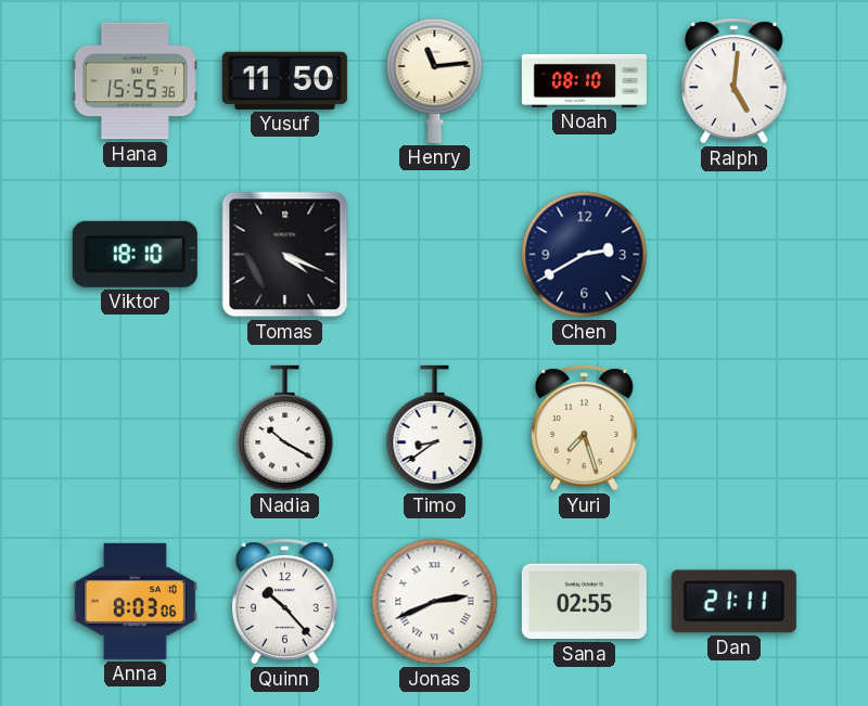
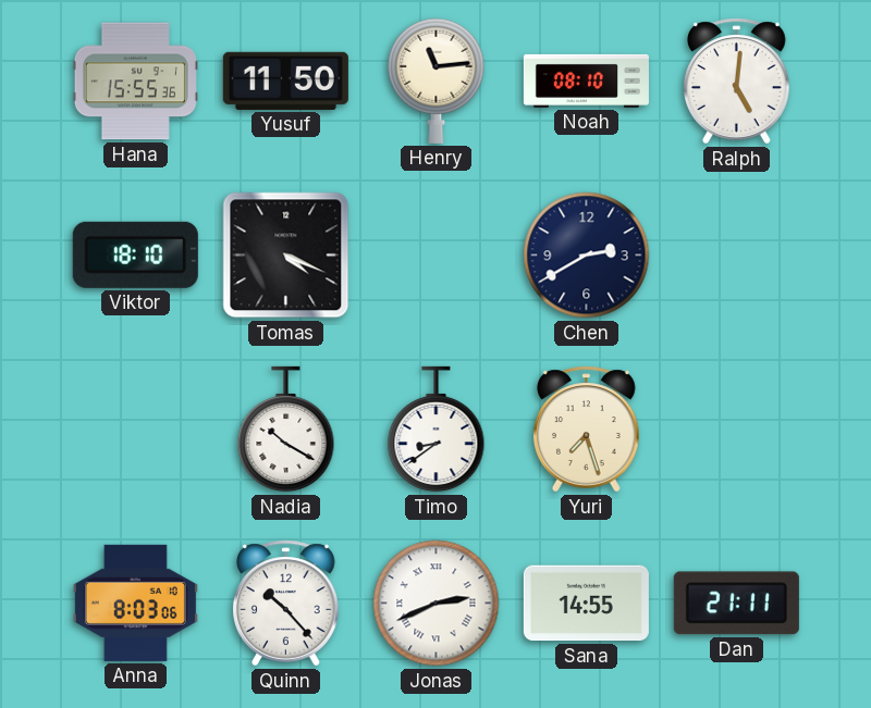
Sana: 02:55 -> 14:55
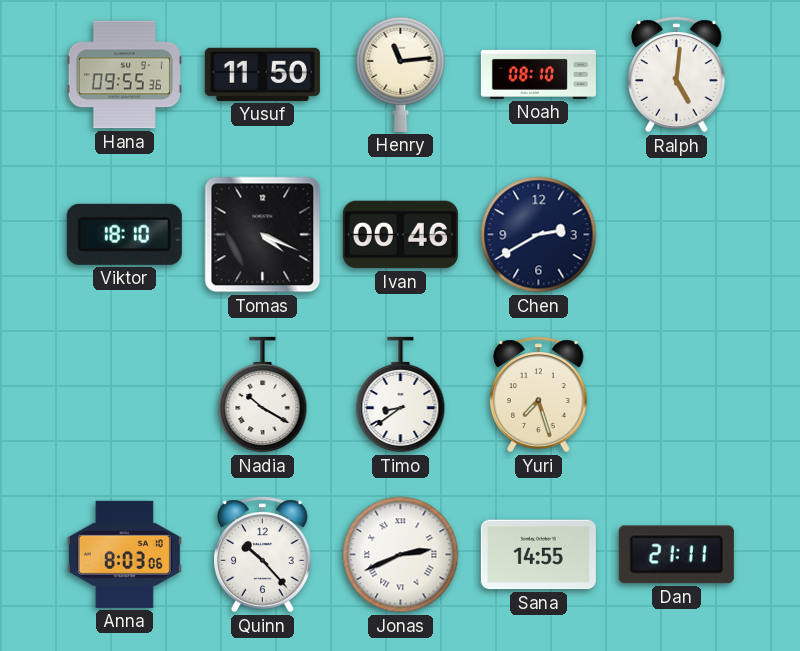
Hana: 15:55 -> 09:55
Ivan: none -> 00:46
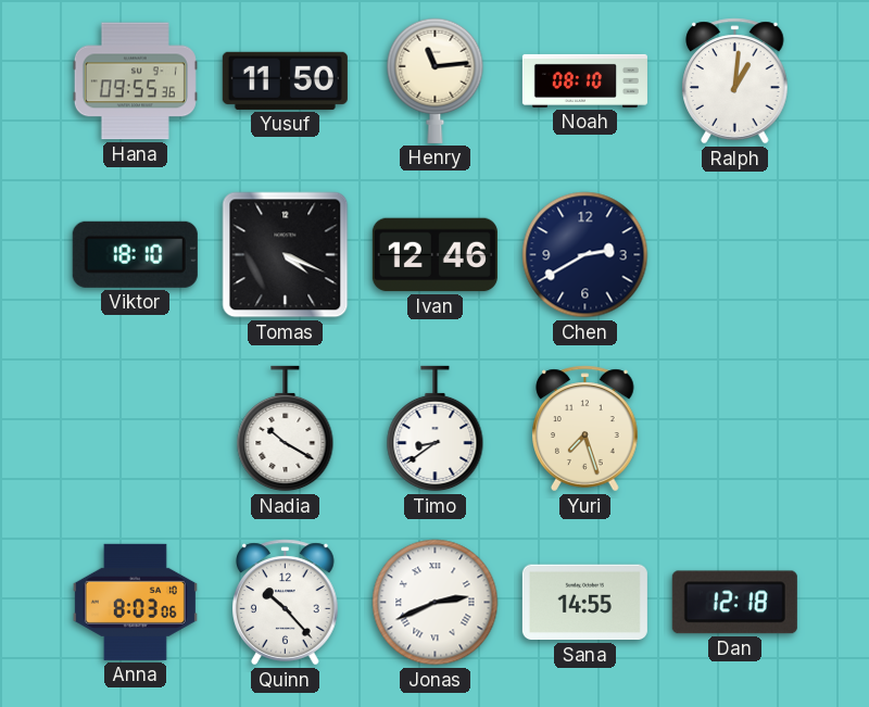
Ralph: 5:01 -> 1:01
Ivan: 00:46 -> 12:46
Dan: 21:11 -> 12:18
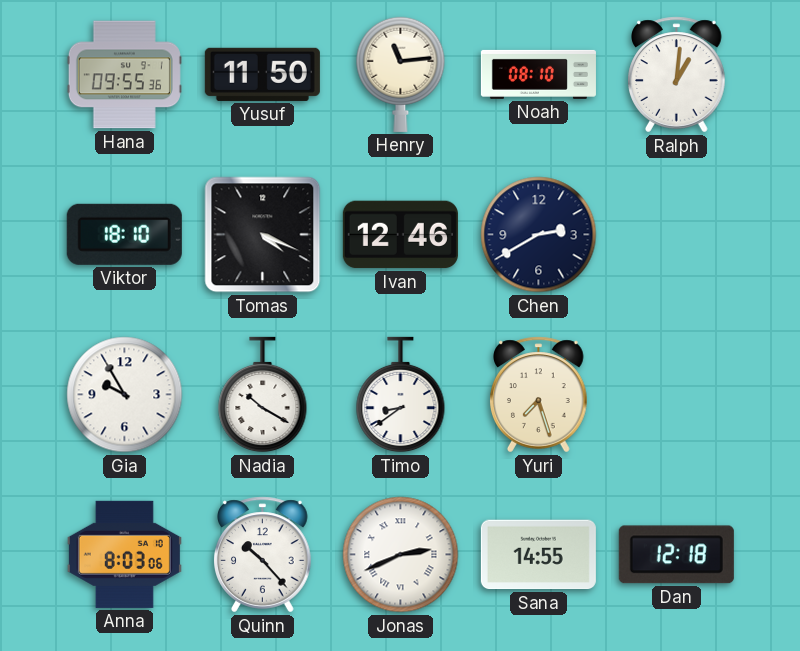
Gia: none -> 9:55
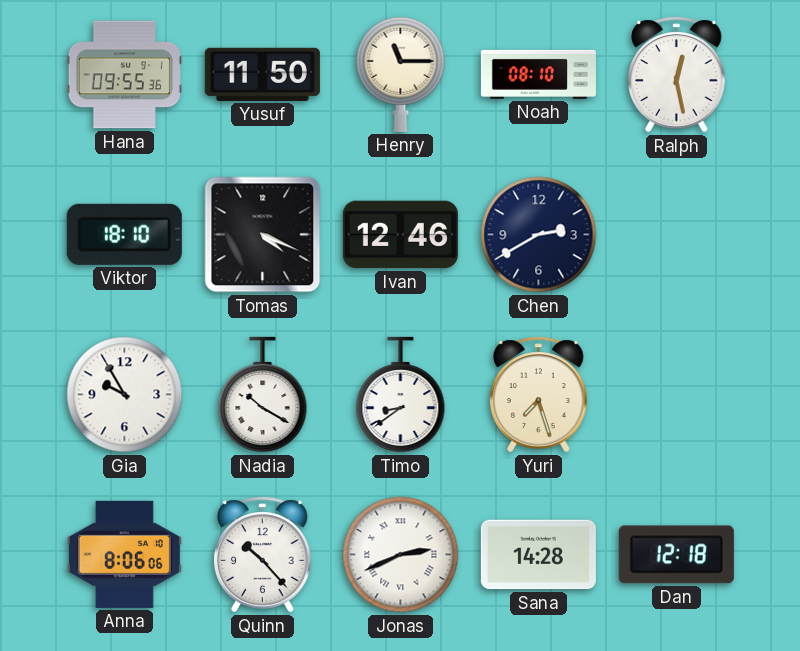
Henry: 11:14 -> 11:15
Ralph: 1:01 -> 12:28
Anna: 8:03 -> 8:06
Sana: 14:55 -> 14:28
